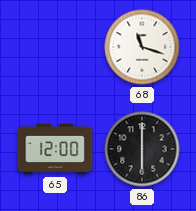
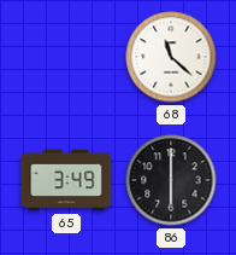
68: 11:18 -> 11:22
65: 12:00 -> 3:49
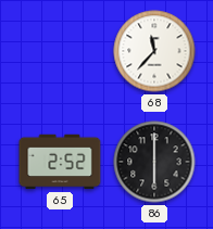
68: 11:22 -> 11:37
65: 3:49 -> 2:52
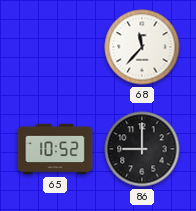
65: 2:52 -> 10:52
86: 6:00 -> 9:00
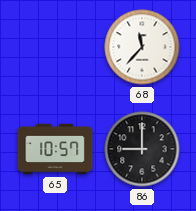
65: 10:52 -> 10:57
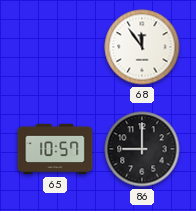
68: 11:37 -> 11:54
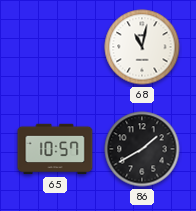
68: 11:54 -> 11:02
86: 9:00 -> 1:40
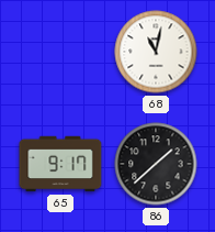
65: 10:57 -> 9:17
86: 1:40 -> 1:38
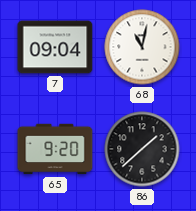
7: none -> 09:04
65: 9:17 -> 9:20
